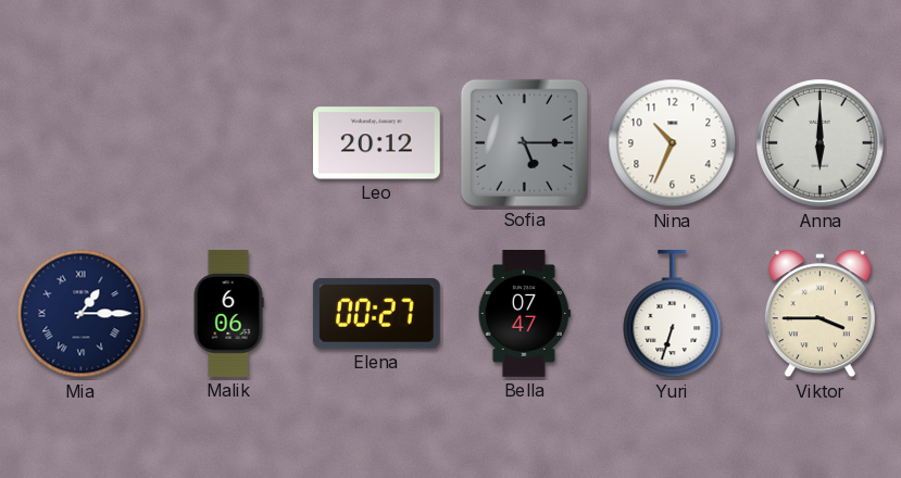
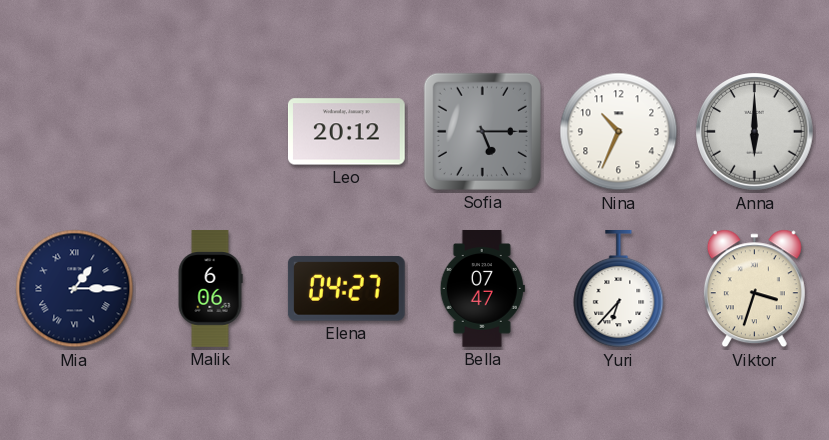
Elena: 00:27 -> 04:27
Yuri: 6:33 -> 6:37
Viktor: 3:45 -> 3:33
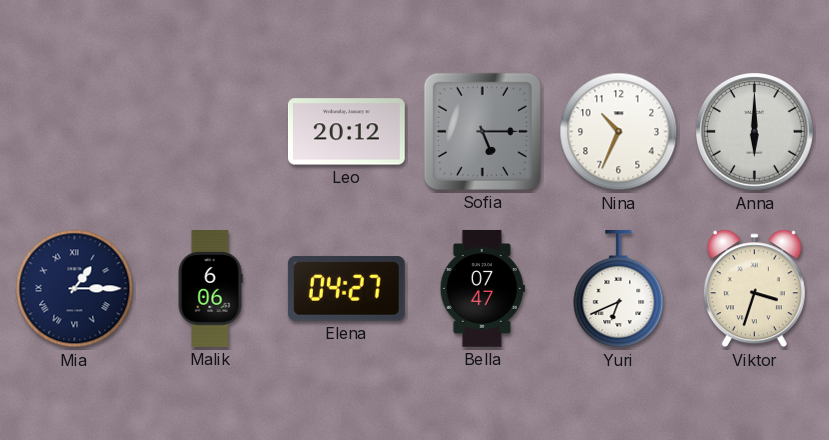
Yuri: 6:37 -> 6:41
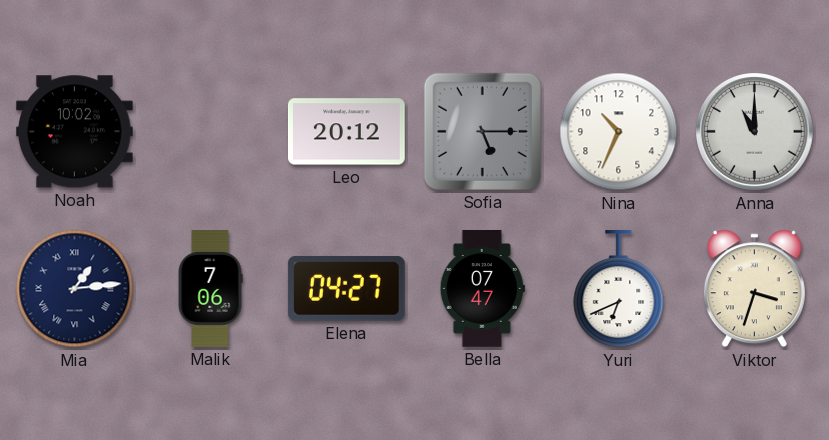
Noah: none -> 10:02
Anna: 6:00 -> 11:00
Mia: 1:15 -> 1:14
Malik: 6:06 -> 7:06
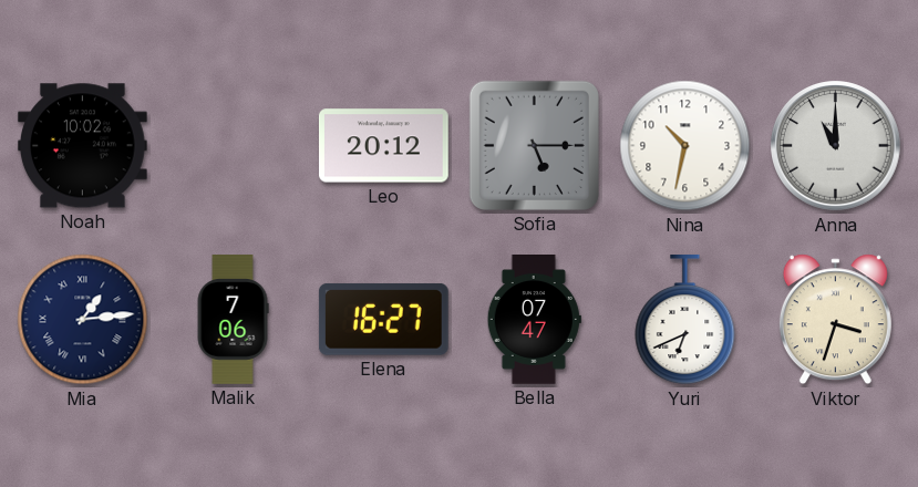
Nina: 10:34 -> 10:32
Elena: 04:27 -> 16:27
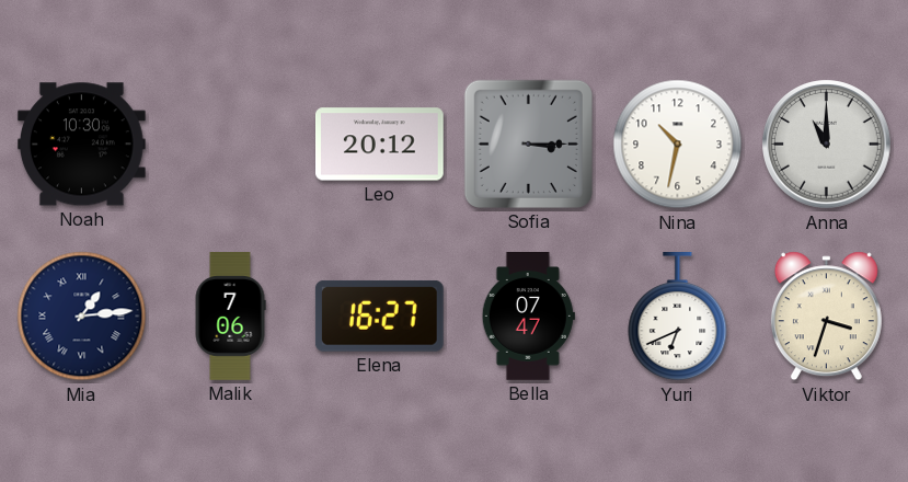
Noah: 10:02 -> 10:30
Sofia: 5:15 -> 3:15
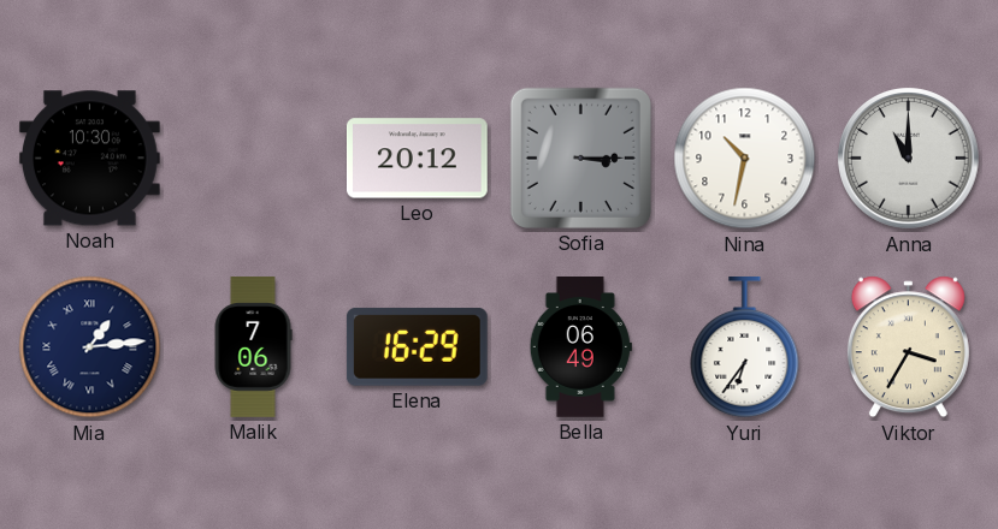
Elena: 16:27 -> 16:29
Bella: 07:47 -> 06:49
Yuri: 6:41 -> 6:36
Viktor: 3:33 -> 3:35
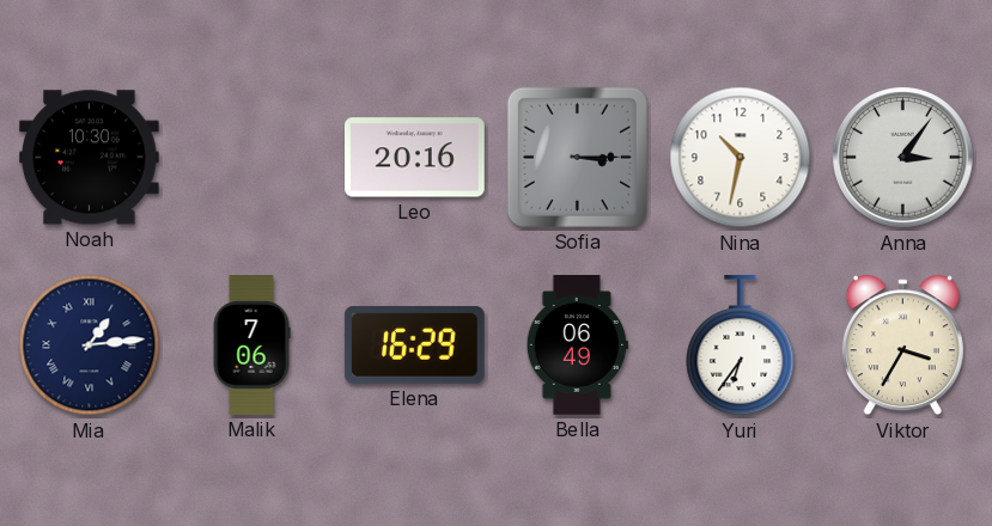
Leo: 20:12 -> 20:16
Anna: 11:00 -> 3:06
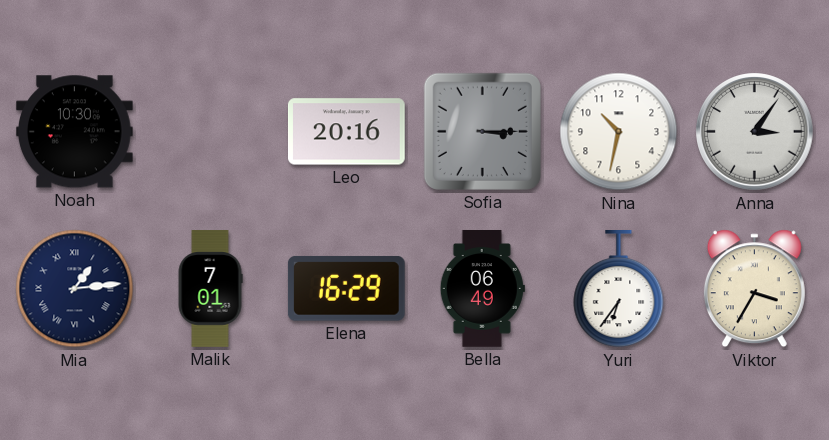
Malik: 7:06 -> 7:01
